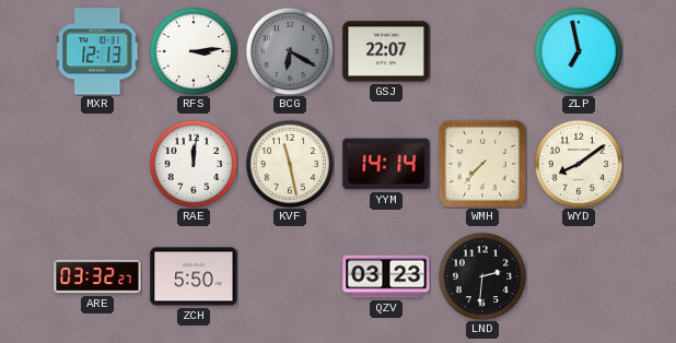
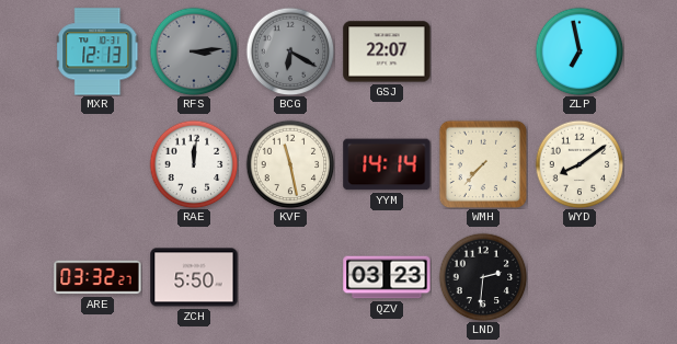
RFS dial: white -> grey
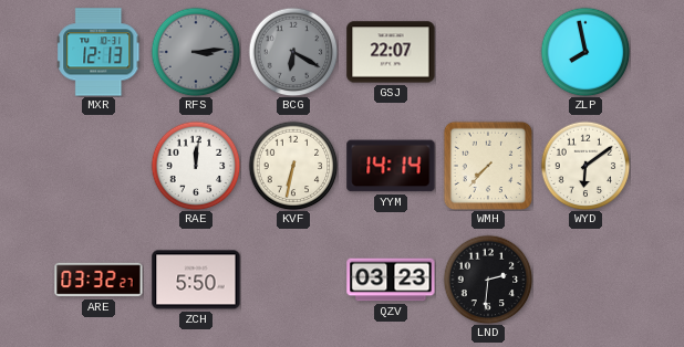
ZLP: 6:58 -> 7:58
KVF: 11:28 -> 6:32
WYD: 8:09 -> 6:09
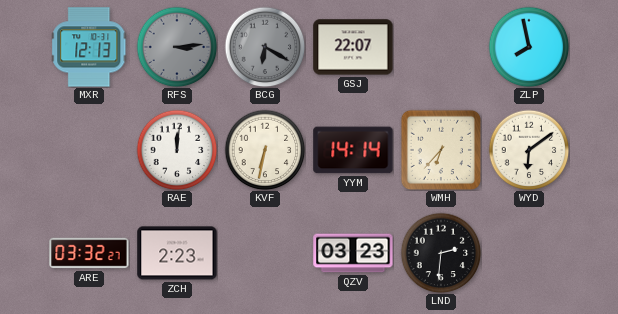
WMH: 7:37 -> 6:37
ZCH: 5:50 -> 2:23
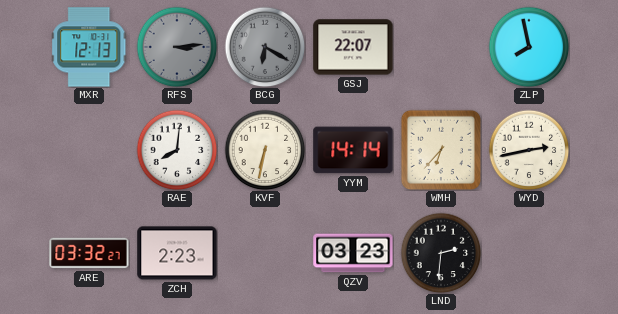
RAE: 12:01 -> 8:01
WYD: 6:09 -> 2:43
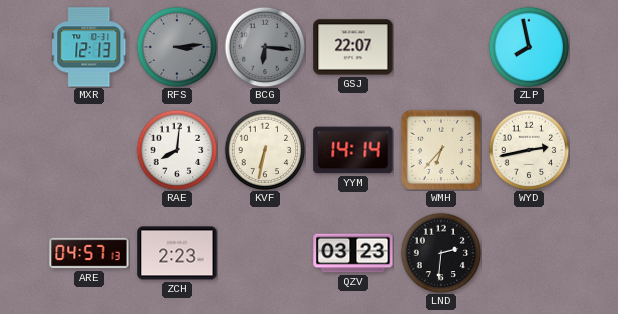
BCG: 6:20 -> 6:16
ARE: 03:32 -> 04:57
